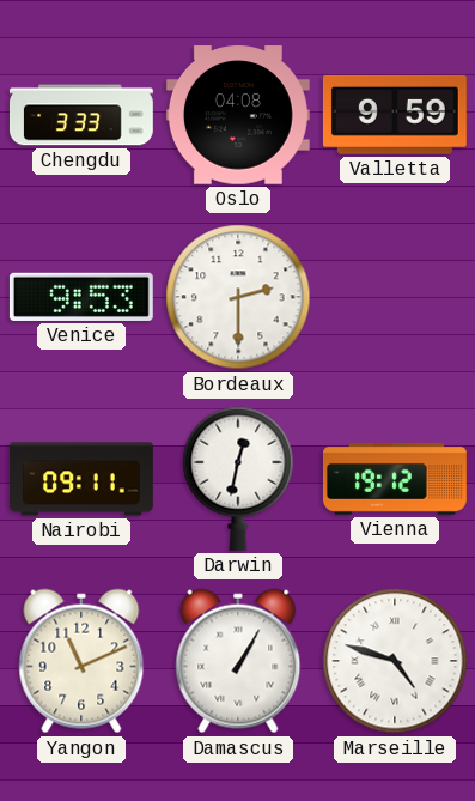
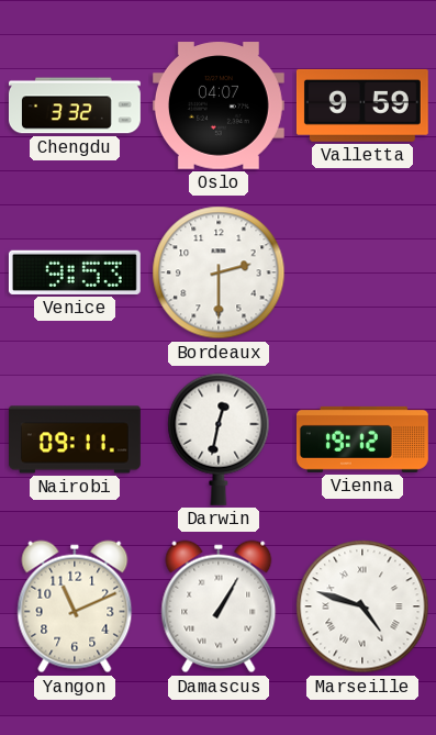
Chengdu: 3:33 -> 3:32
Oslo: 04:08 -> 04:07
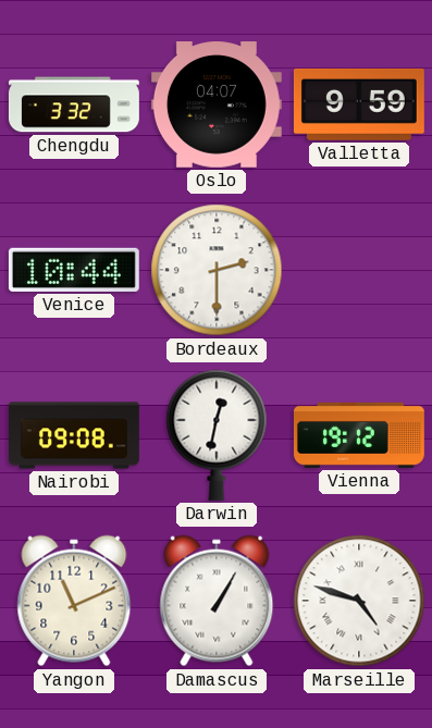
Venice: 9:53 -> 10:44
Nairobi: 09:11 -> 09:08
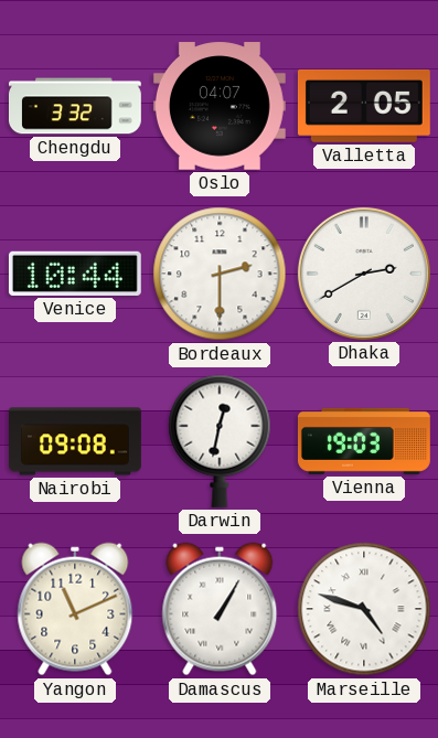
Valletta: 9:59 -> 2:05
Dhaka: none -> 2:40
Vienna: 19:12 -> 19:03
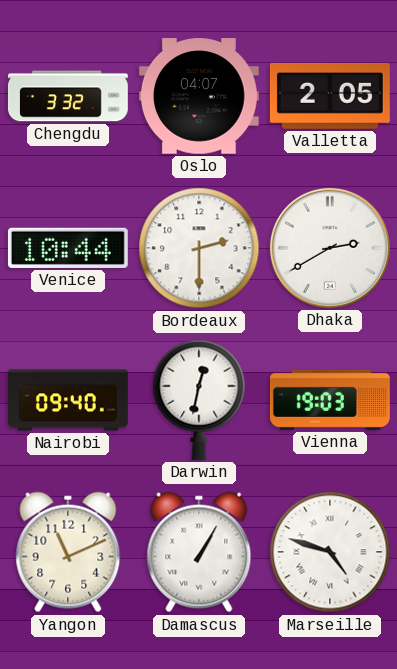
Nairobi: 09:08 -> 09:40
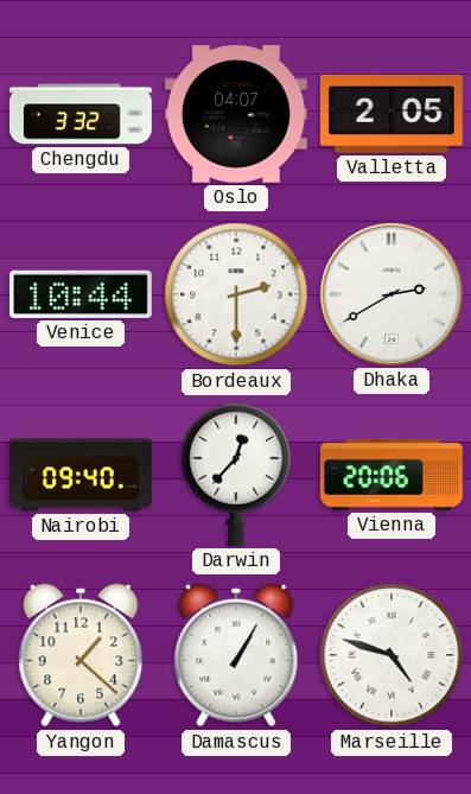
Darwin: 12:32 -> 12:37
Vienna: 19:03 -> 20:06
Yangon: 11:11 -> 1:22
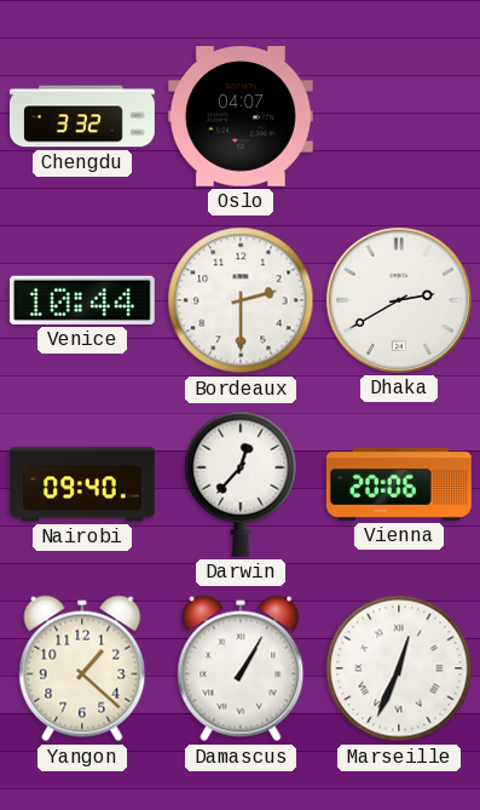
Valletta: 2:05 -> none
Marseille: 4:48 -> 12:34
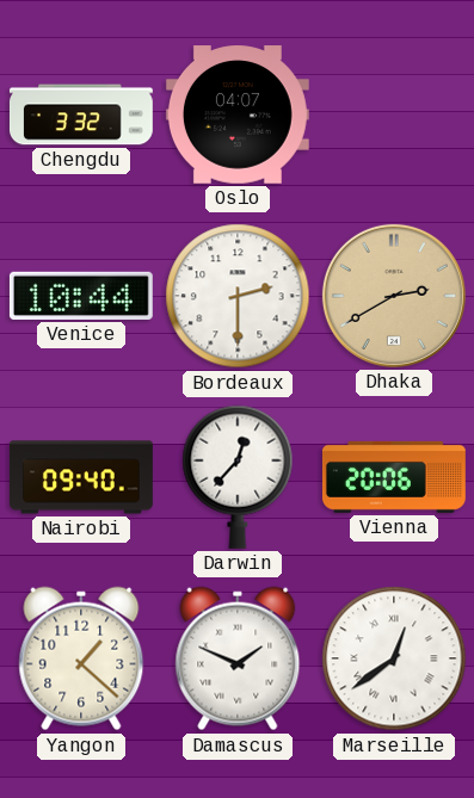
Dhaka dial: white -> champagne
Damascus: 1:05 -> 1:49
Marseille: 12:34 -> 12:39
